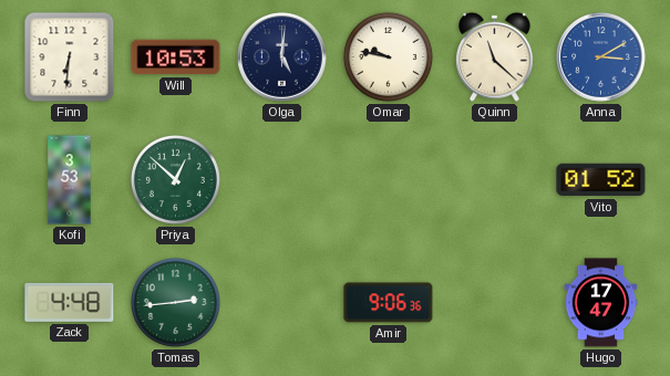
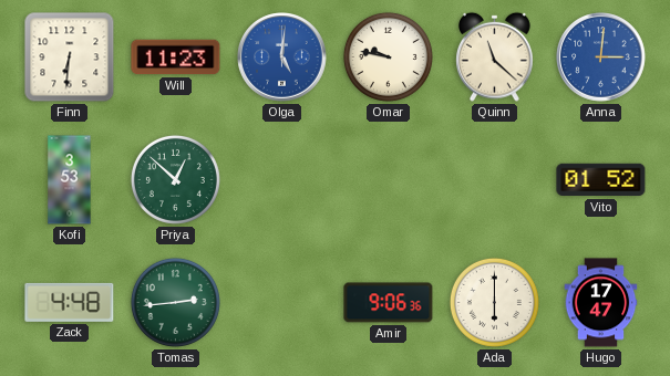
Will: 10:53 -> 11:23
Olga dial: navy -> blue
Anna: 3:10 -> 3:01
Ada: none -> 6:00
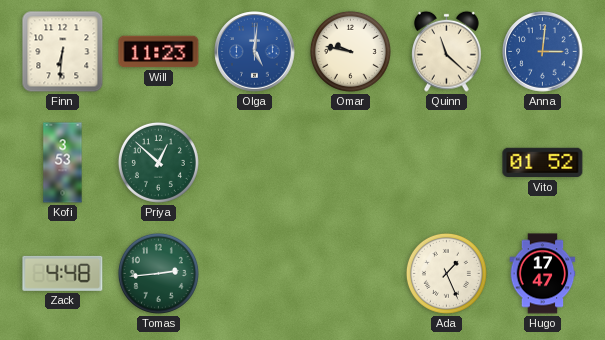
Amir: 9:06 -> none
Ada: 6:00 -> 1:26
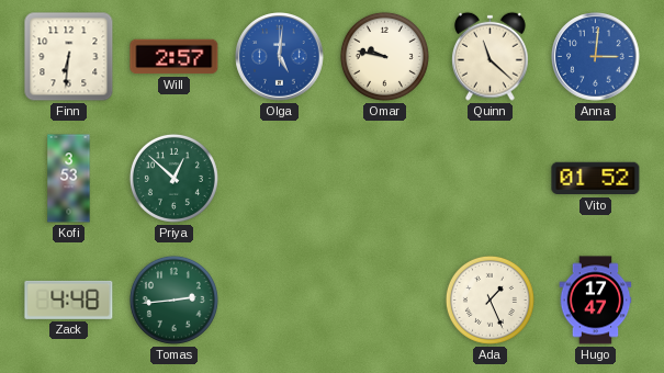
Will: 11:23 -> 2:57
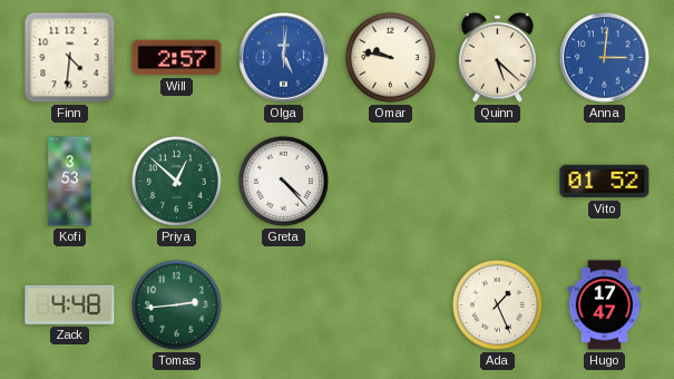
Finn: 6:31 -> 4:31
Quinn: 11:22 -> 5:22
Greta: none -> 4:23
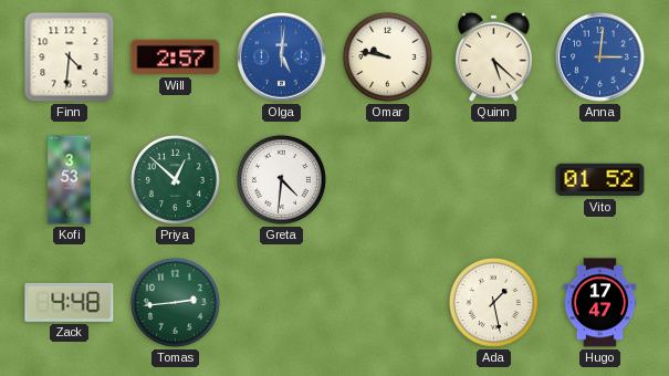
Greta: 4:23 -> 4:31
Ada: 1:26 -> 1:28
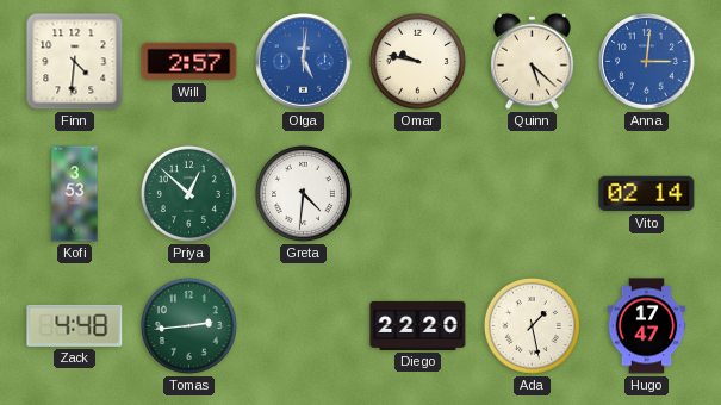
Vito: 01:52 -> 02:14
Diego: none -> 22:20
